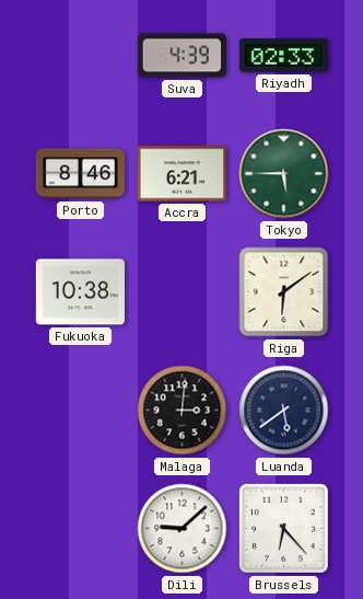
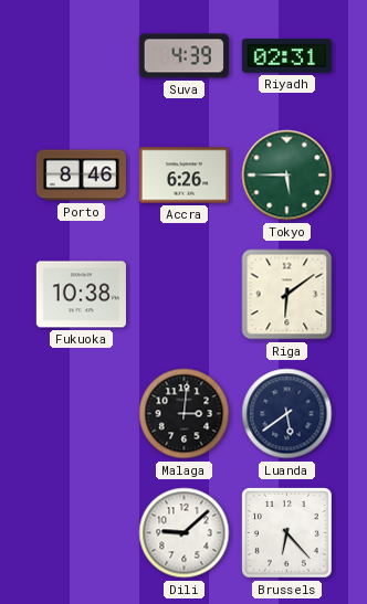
Riyadh: 02:33 -> 02:31
Accra: 6:21 -> 6:26
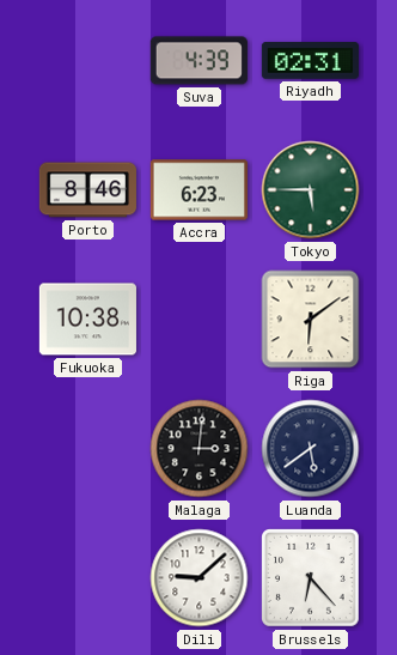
Accra: 6:26 -> 6:23
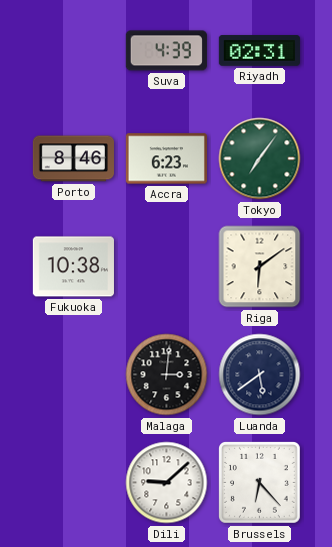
Tokyo: 5:45 -> 7:06
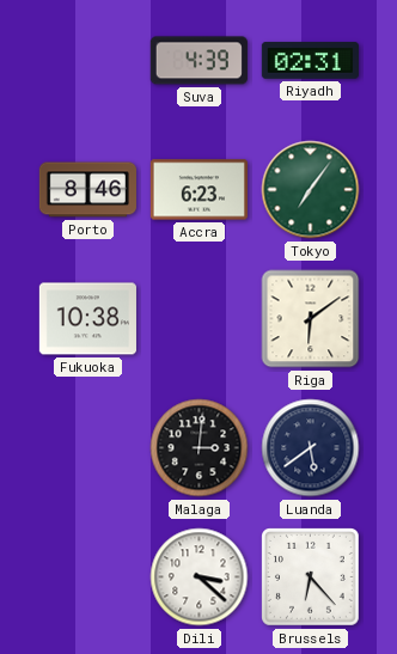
Dili: 9:08 -> 3:22
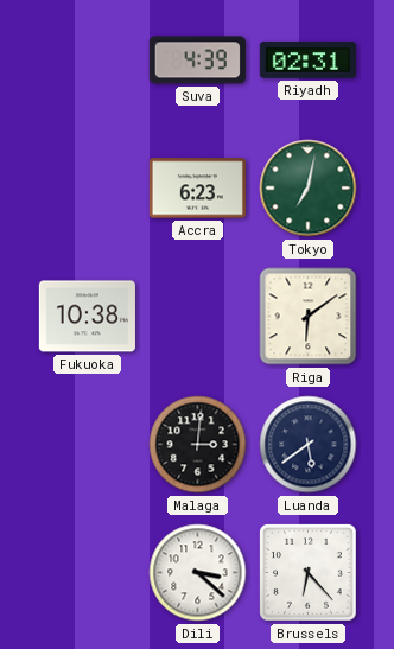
Porto: 8:46 -> none
Tokyo: 7:06 -> 7:02
